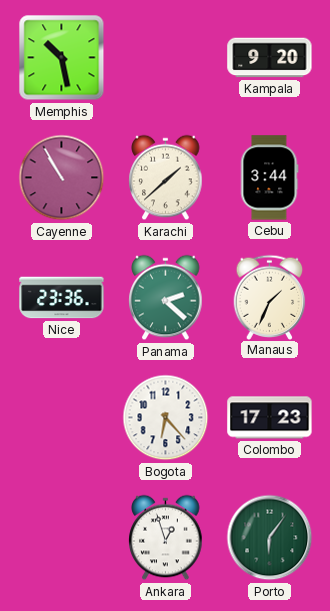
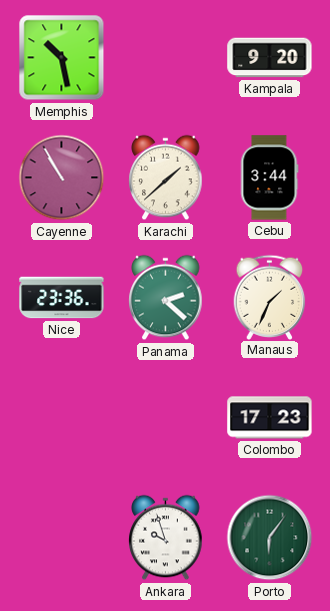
Bogota: 6:23 -> none
Ankara: 12:57 -> 9:57
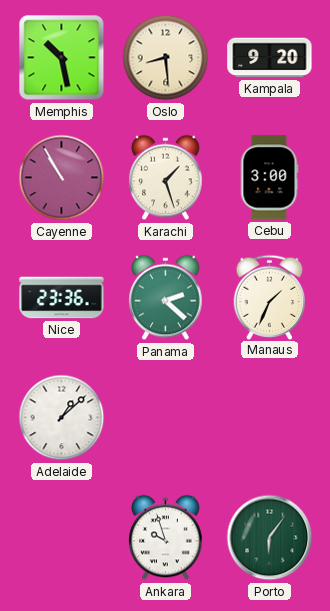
Oslo: none -> 8:29
Karachi: 1:38 -> 1:27
Cebu: 3:44 -> 3:00
Adelaide: none -> 1:08
Colombo: 17:23 -> none
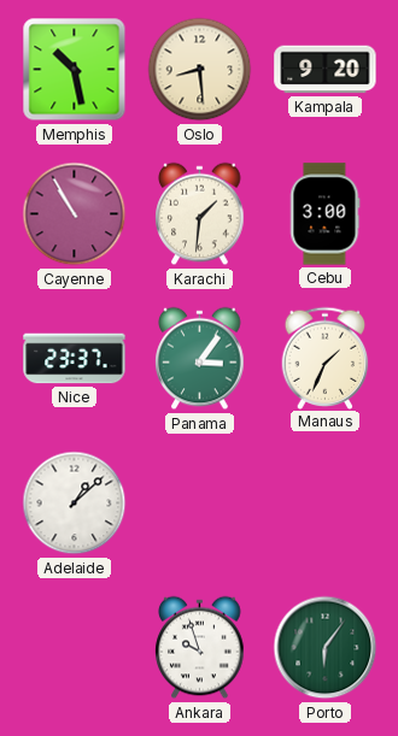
Karachi: 1:27 -> 1:31
Nice: 23:36 -> 23:37
Panama: 2:22 -> 3:06
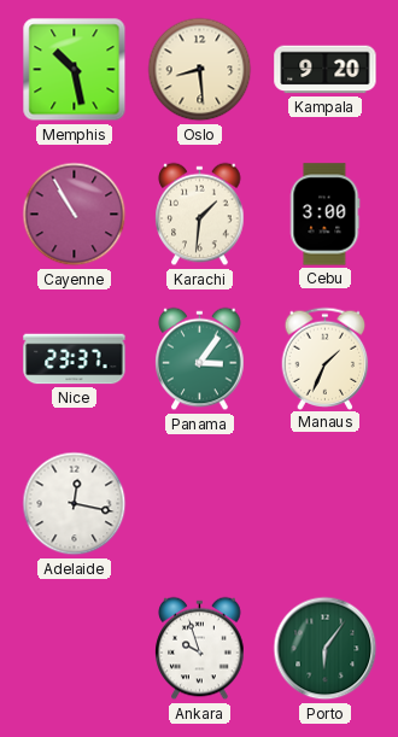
Adelaide: 1:08 -> 12:17
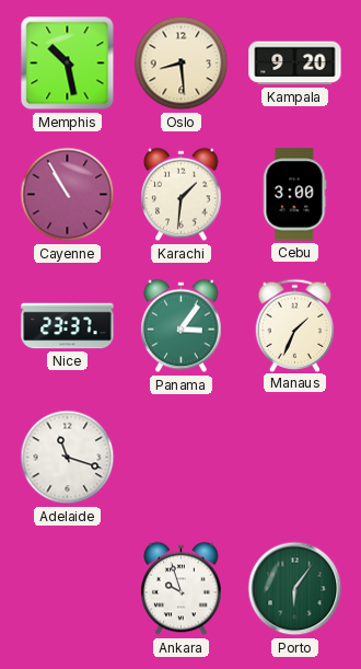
Adelaide: 12:17 -> 11:18
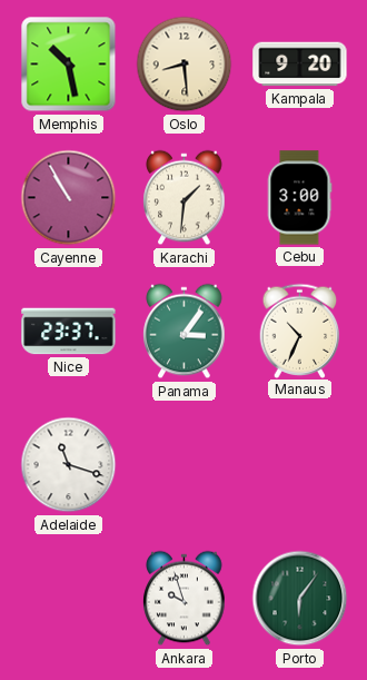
Manaus: 1:34 -> 10:34
